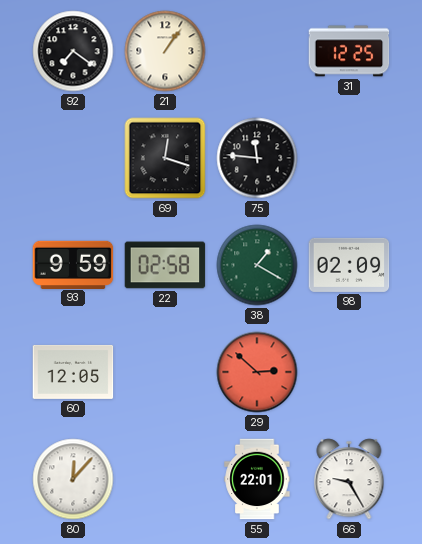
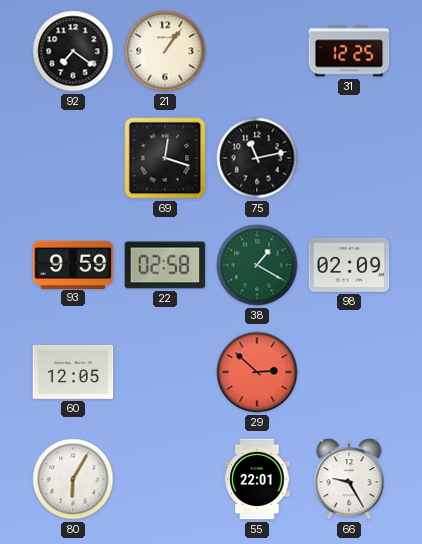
75: 11:46 -> 11:13
80: 12:07 -> 6:05
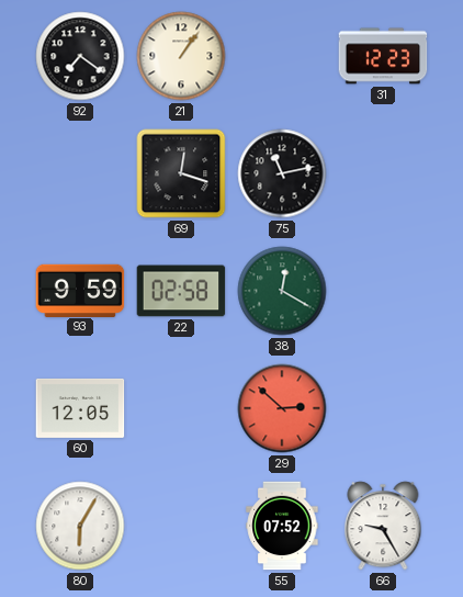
31: 12:25 -> 12:23
38: 1:20 -> 12:20
98: 02:09 -> none
55: 22:01 -> 07:52
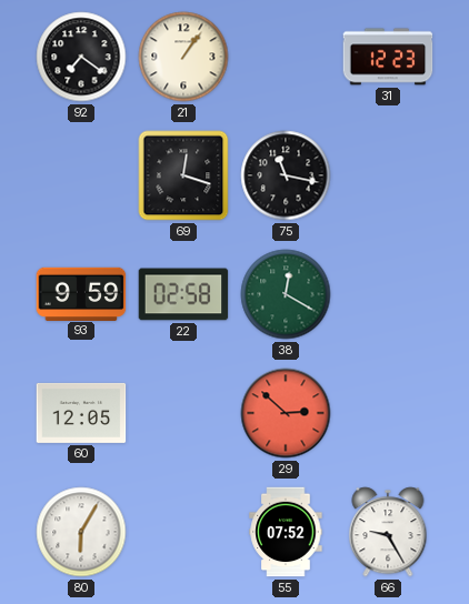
75: 11:13 -> 11:17
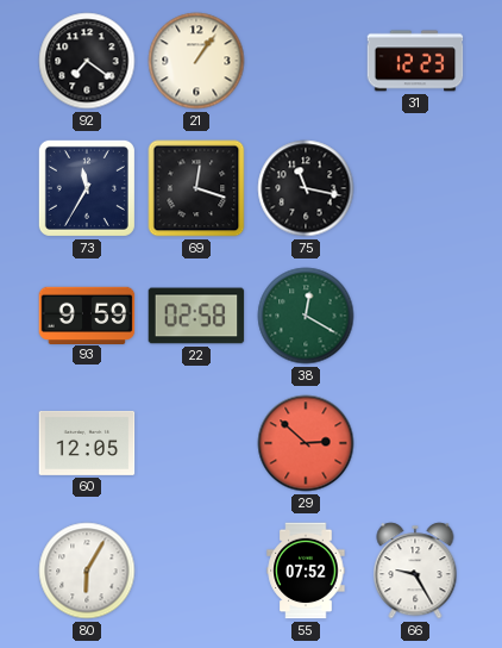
73: none -> 11:35
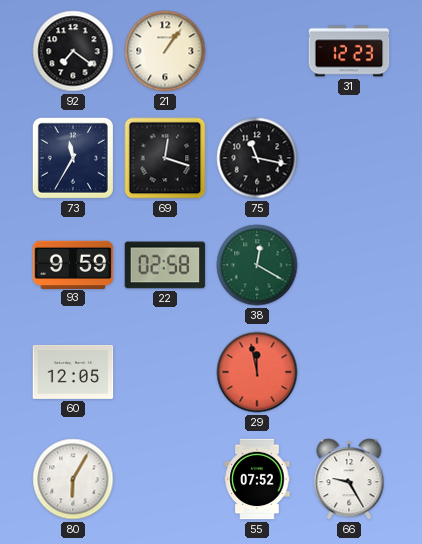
29: 2:52 -> 11:58
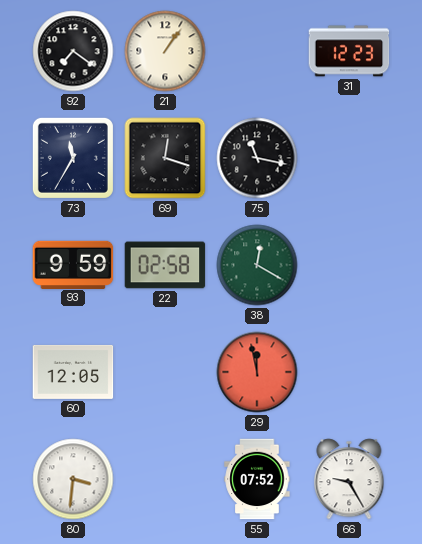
80: 6:05 -> 3:31
